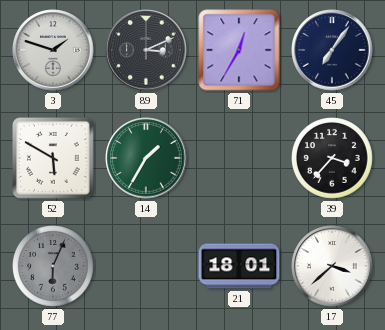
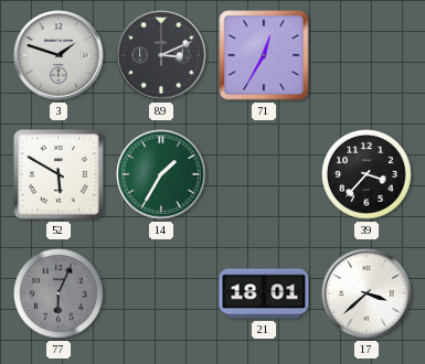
45: 7:06 -> none
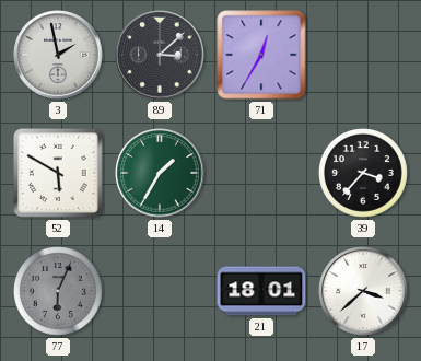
3: 1:48 -> 1:58
89: 3:11 -> 3:08
